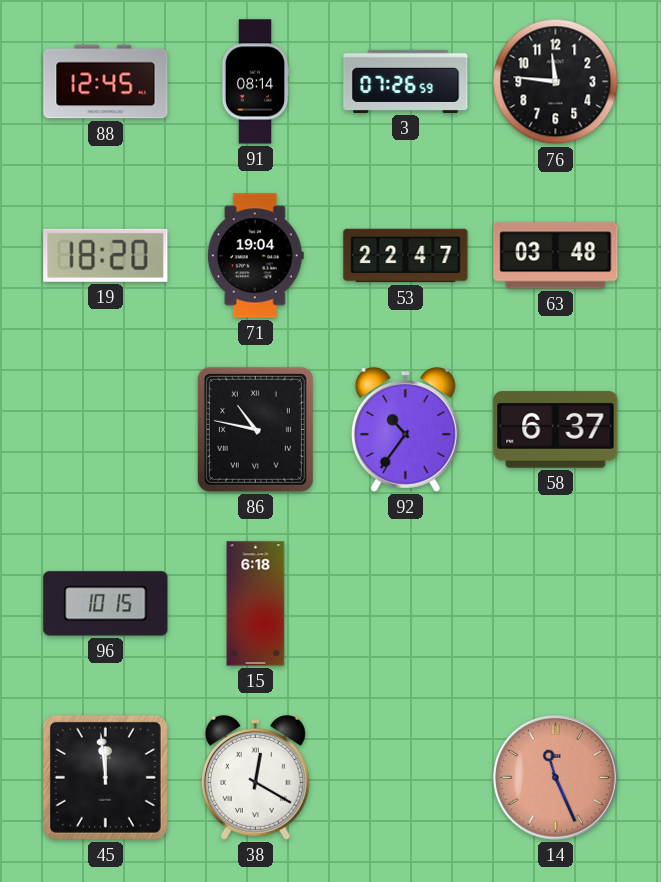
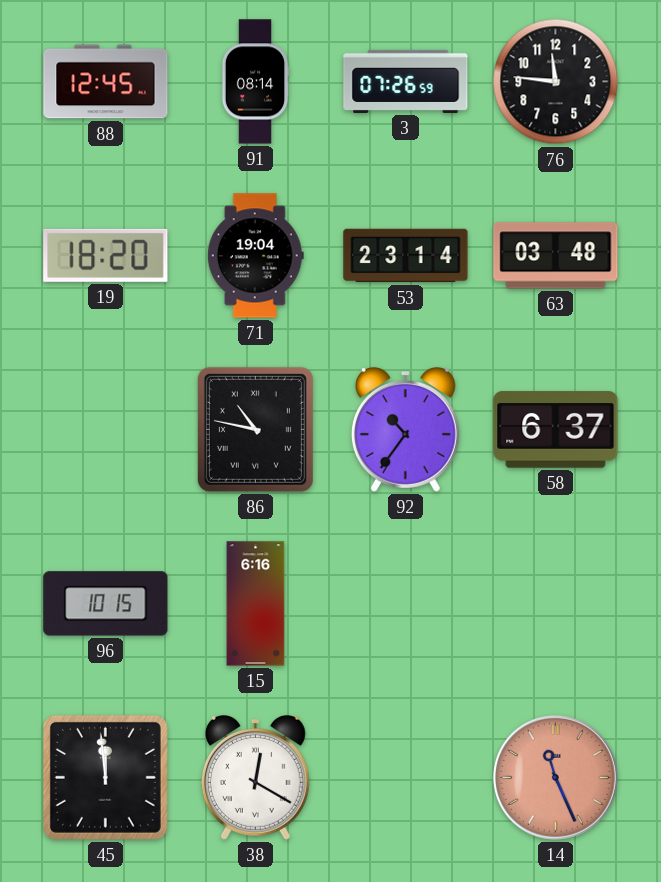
53: 22:47 -> 23:14
15: 6:18 -> 6:16
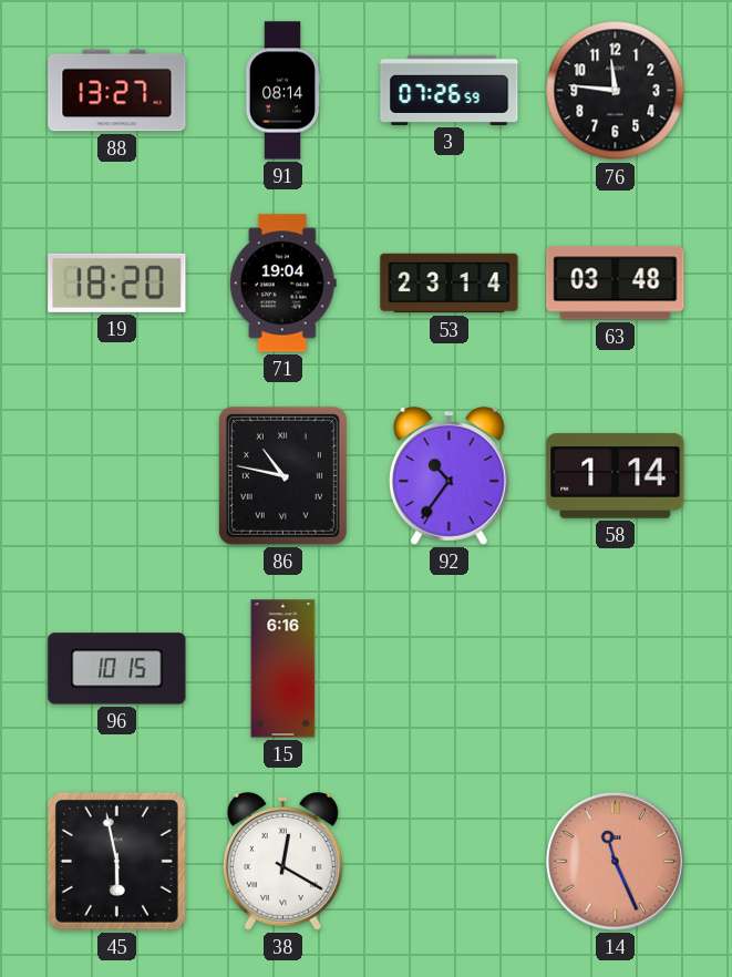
88: 12:45 -> 13:27
58: 6:37 -> 1:14
45: 11:59 -> 5:58
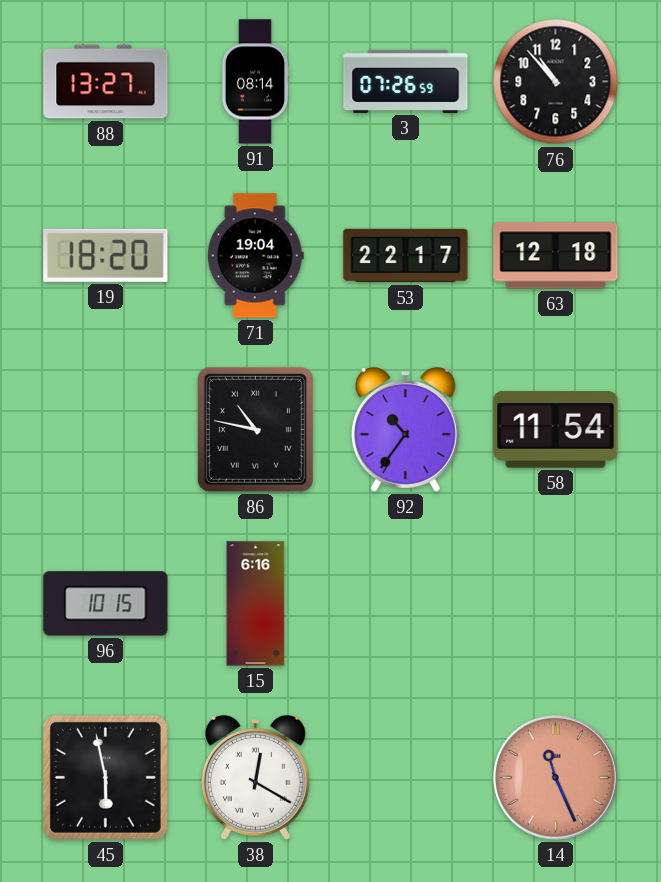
76: 11:46 -> 10:53
53: 23:14 -> 22:17
63: 03:48 -> 12:18
58: 1:14 -> 11:54
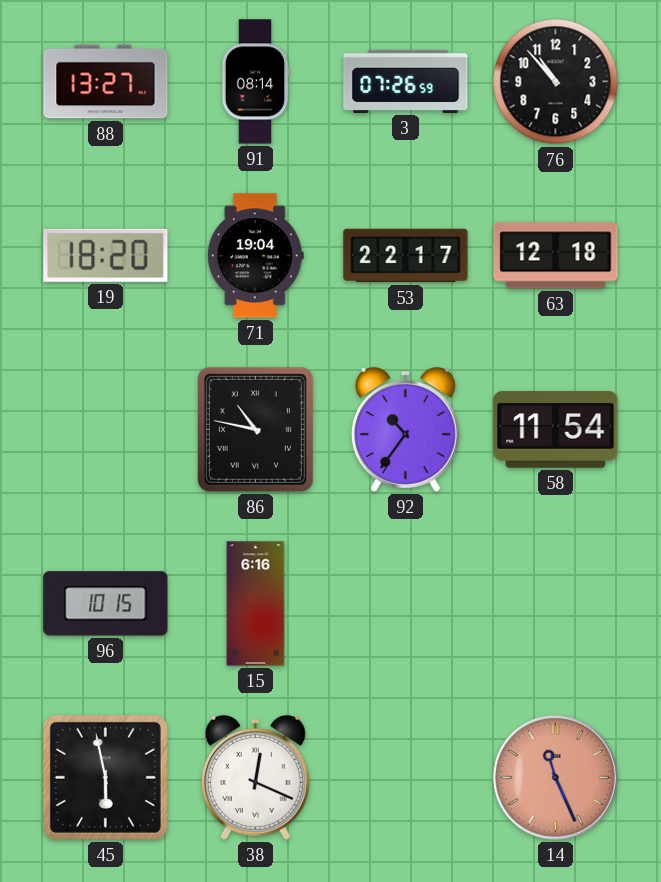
38: 12:20 -> 12:19
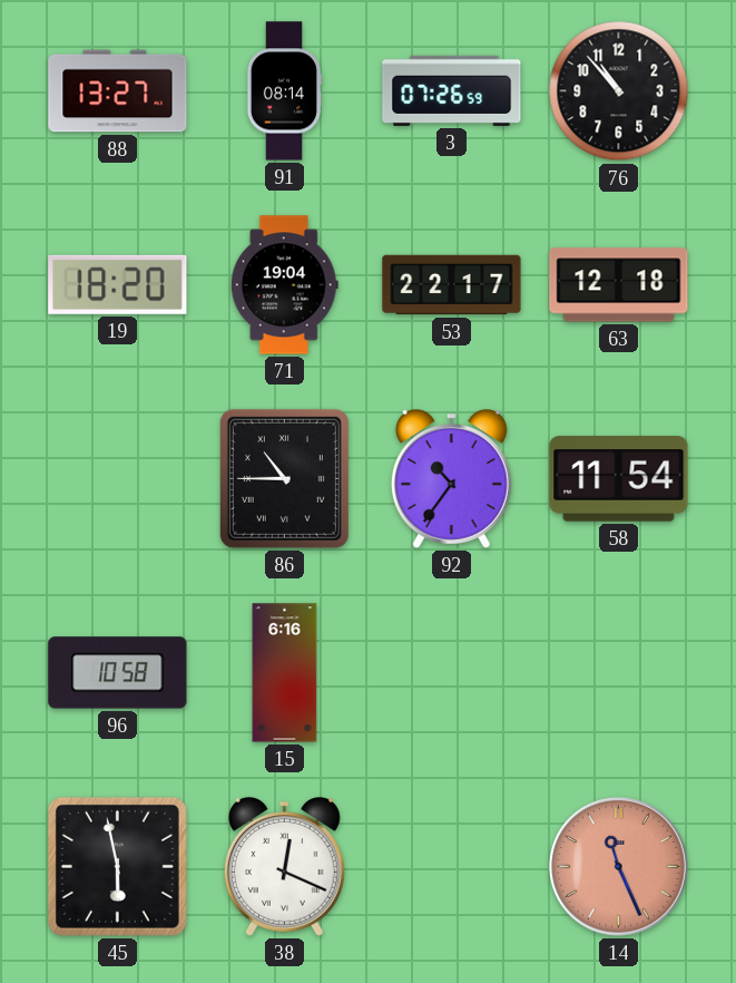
86: 10:47 -> 10:45
96: 10:15 -> 10:58
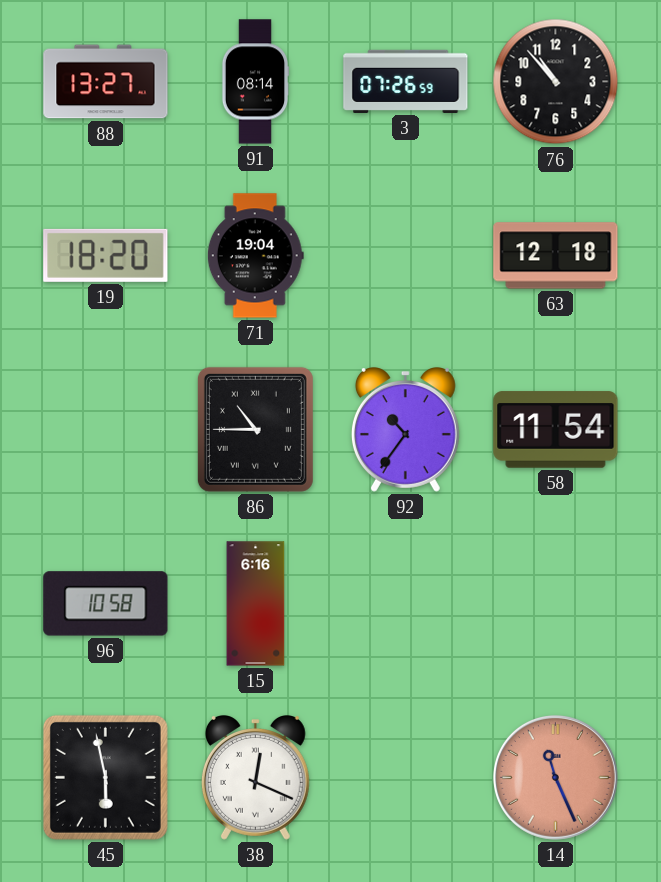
53: 22:17 -> none
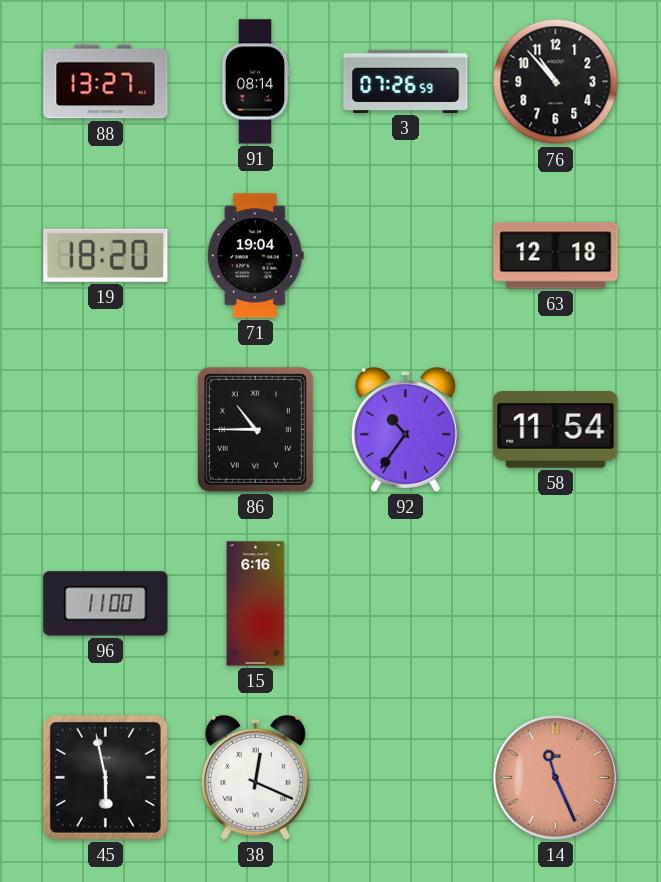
96: 10:58 -> 11:00
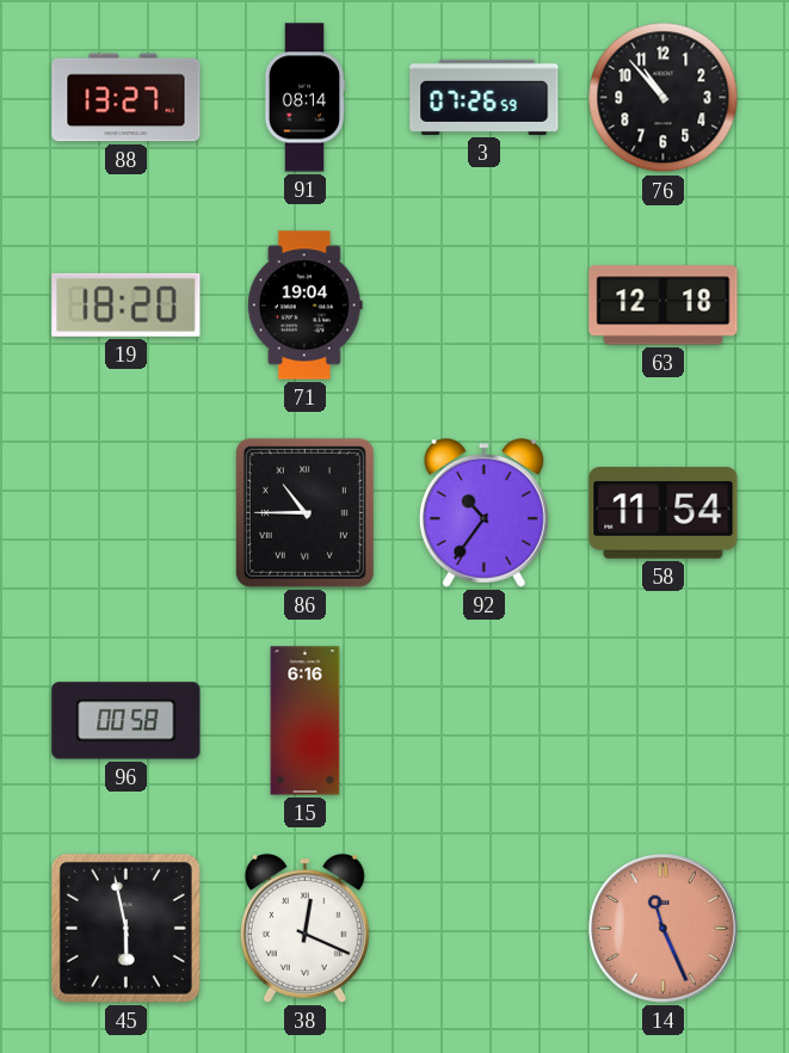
96: 11:00 -> 00:58
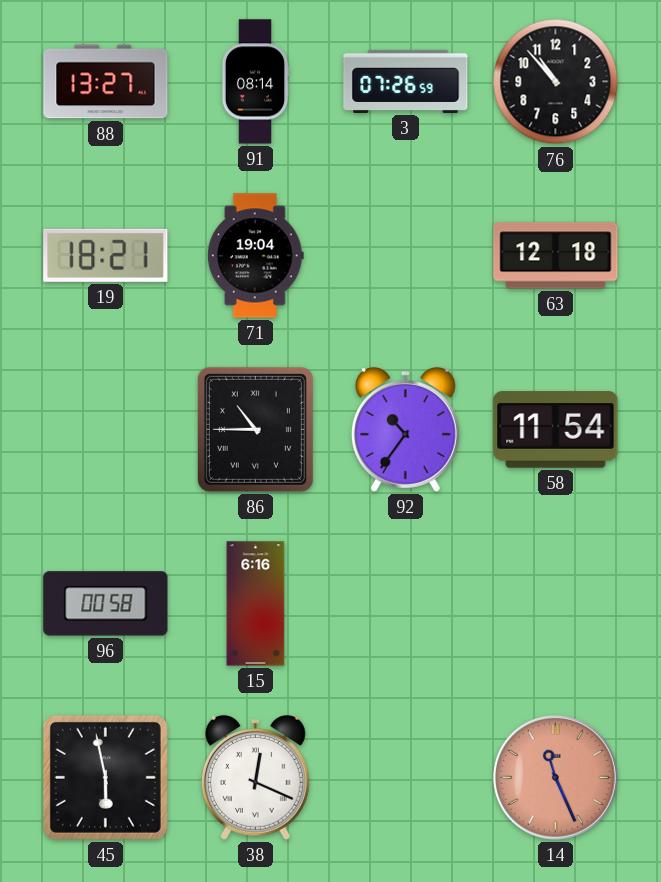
19: 18:20 -> 18:21
